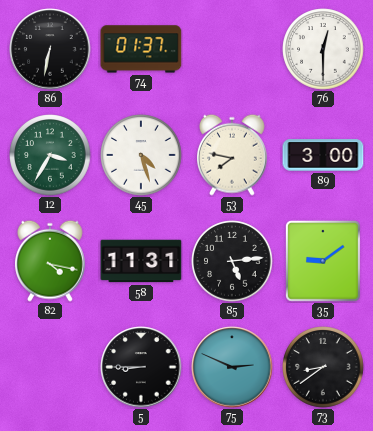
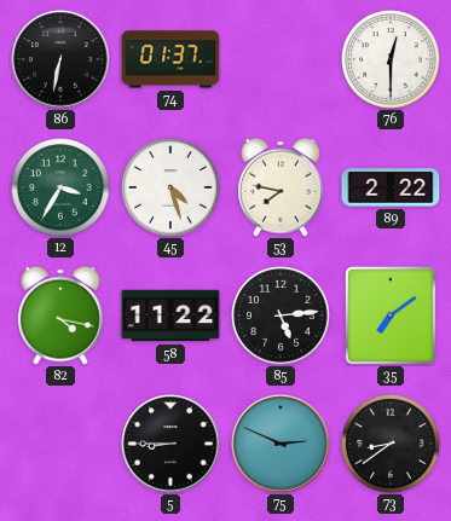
89: 3:00 -> 2:22
58: 11:31 -> 11:22
35: 9:09 -> 7:09
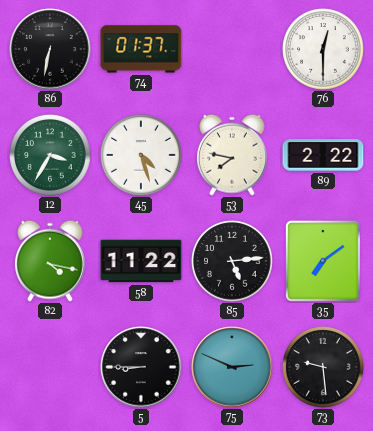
73: 8:39 -> 9:29
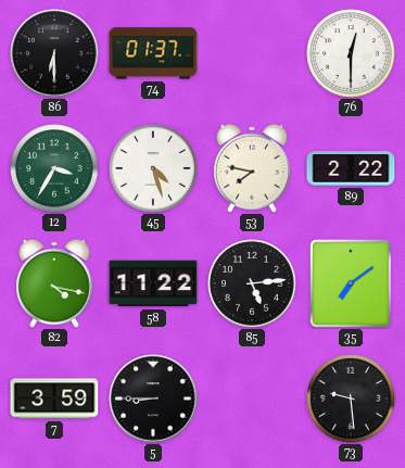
86: 6:32 -> 6:30
7: none -> 3:59
75: 2:49 -> none
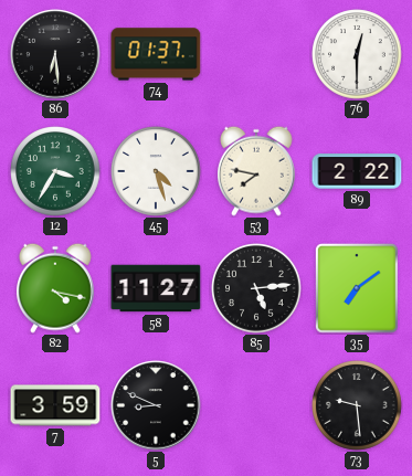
86: 6:30 -> 6:29
58: 11:22 -> 11:27
5: 8:45 -> 8:49
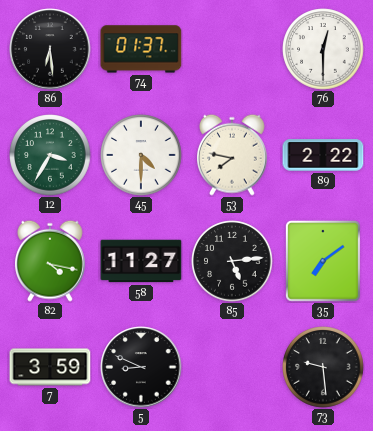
45: 4:27 -> 4:30
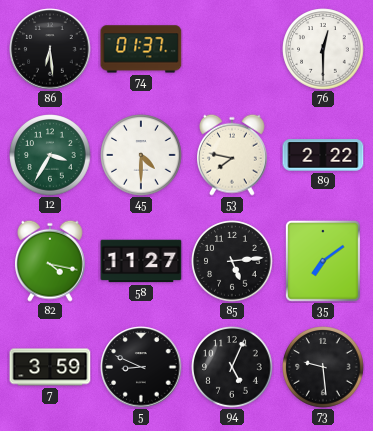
94: none -> 5:04
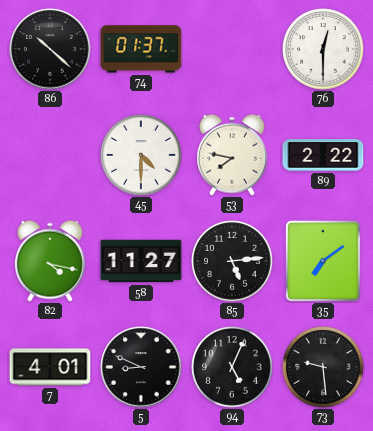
86: 6:29 -> 10:22
12: 3:35 -> none
7: 3:59 -> 4:01
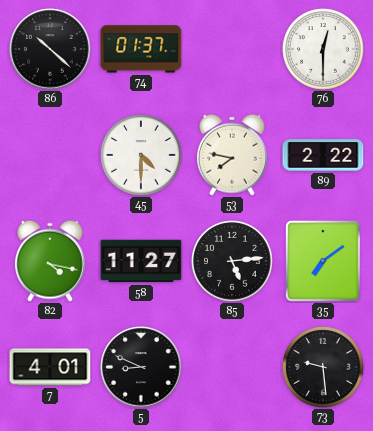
94: 5:04 -> none
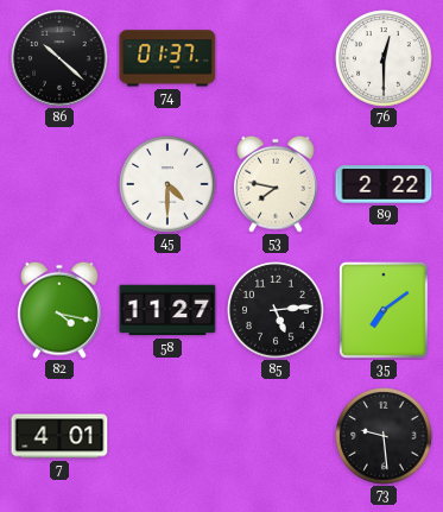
5: 8:49 -> none
